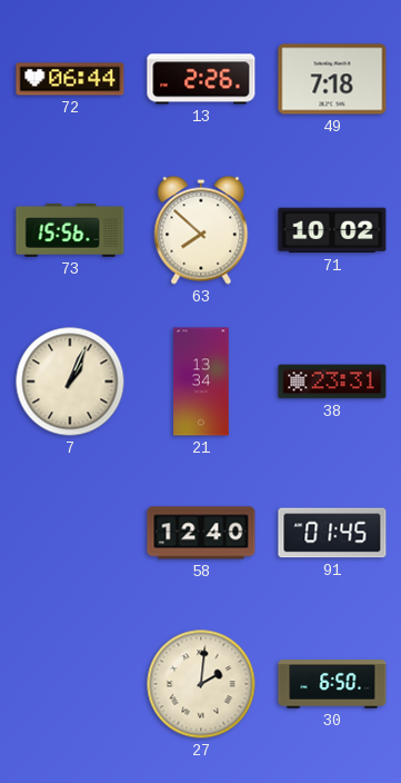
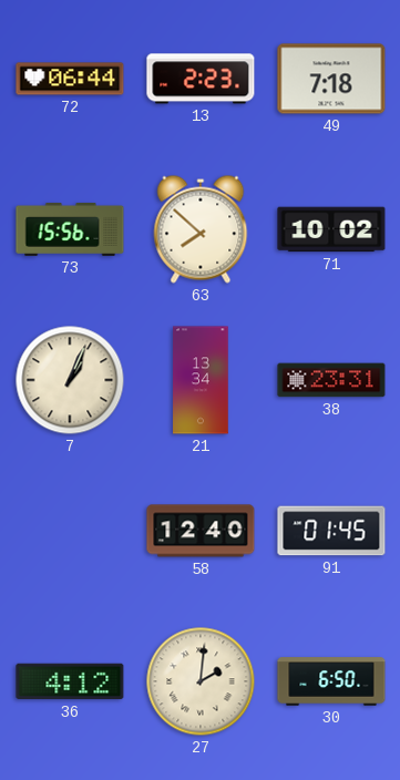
13: 2:26 -> 2:23
36: none -> 4:12
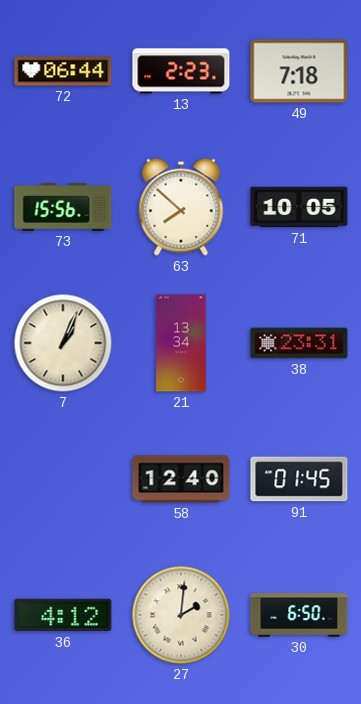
71: 10:02 -> 10:05
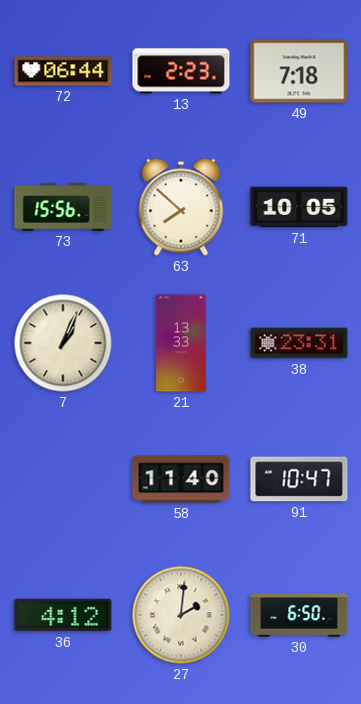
21: 13:34 -> 13:33
58: 12:40 -> 11:40
91: 01:45 -> 10:47
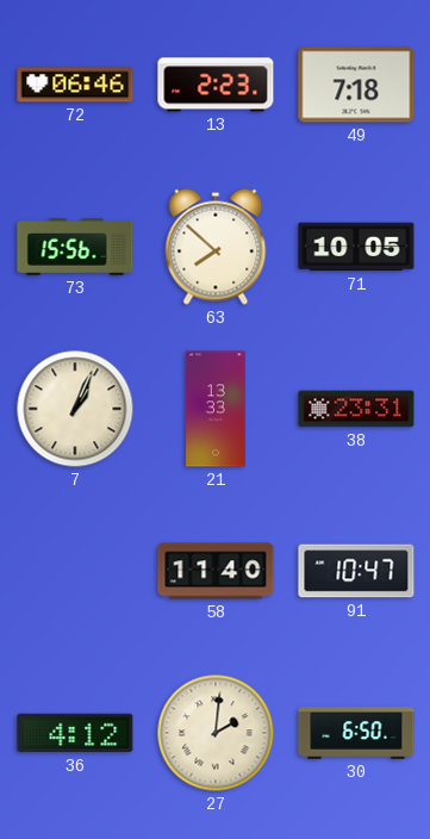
72: 06:44 -> 06:46
